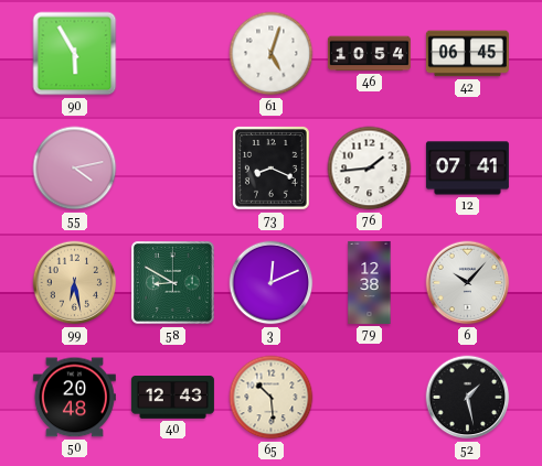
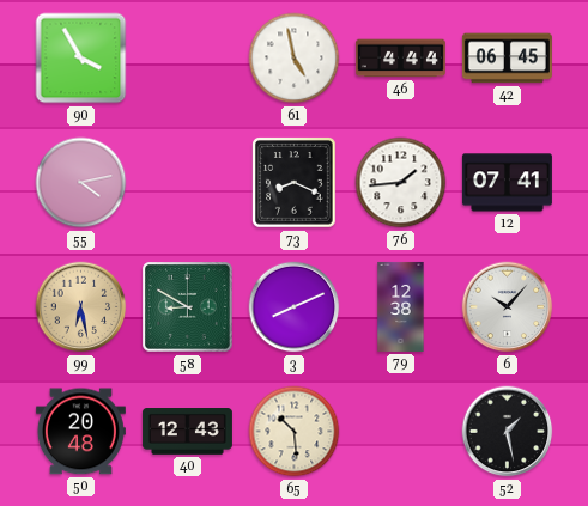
90: 5:55 -> 3:55
61: 5:03 -> 4:58
46: 10:54 -> 4:44
3: 12:11 -> 8:11
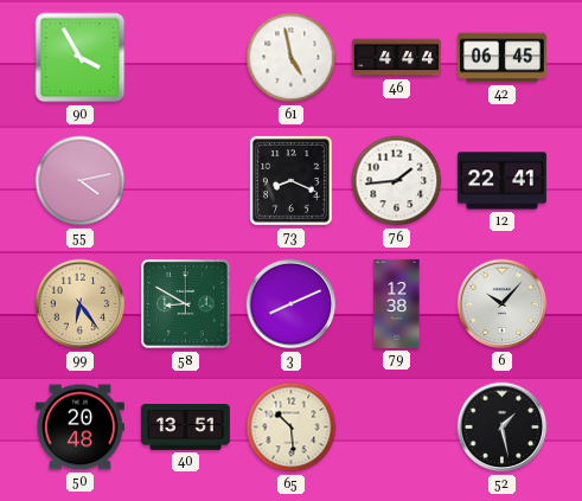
12: 07:41 -> 22:41
99: 6:28 -> 6:24
40: 12:43 -> 13:51
